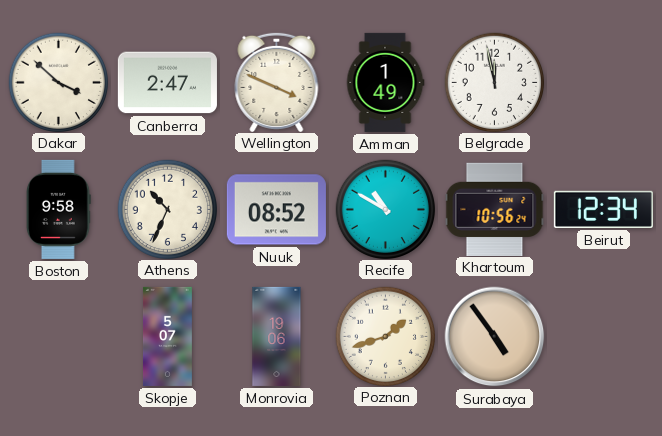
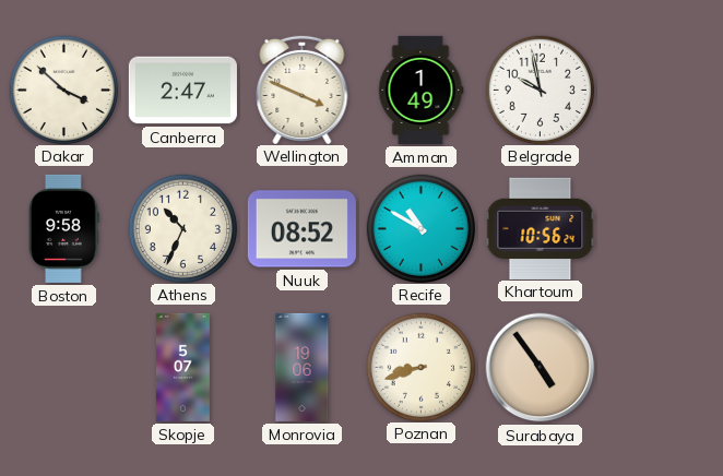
Belgrade: 11:58 -> 9:58
Beirut: 12:34 -> none
Poznan: 1:42 -> 8:42
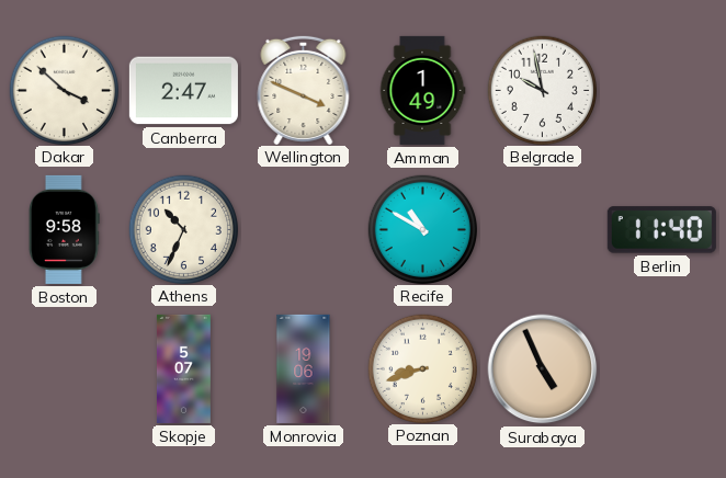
Nuuk: 08:52 -> none
Khartoum: 10:56 -> none
Berlin: none -> 11:40
Surabaya: 4:54 -> 4:56
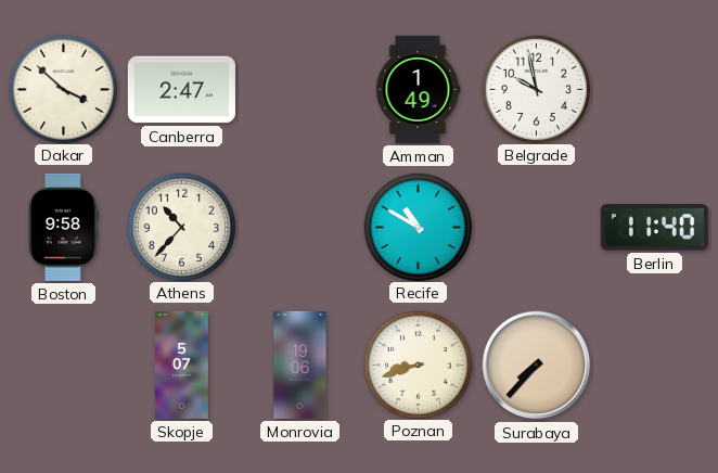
Wellington: 3:49 -> none
Athens: 10:34 -> 10:37
Surabaya: 4:56 -> 7:37
